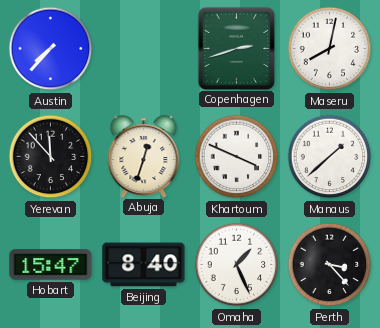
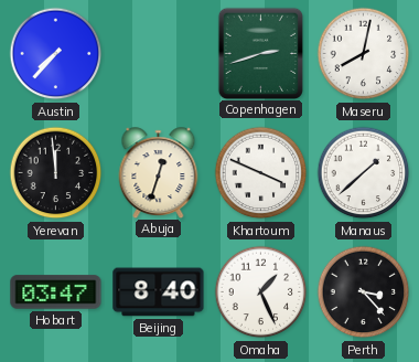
Yerevan: 11:53 -> 11:59
Hobart: 15:47 -> 03:47
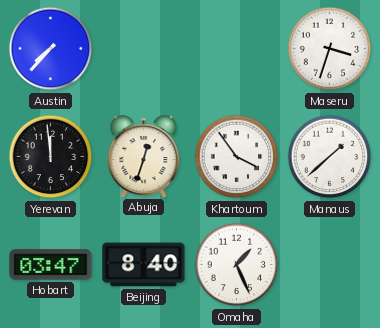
Copenhagen: 2:42 -> none
Maseru: 8:02 -> 3:33
Khartoum: 3:49 -> 3:54
Perth: 3:23 -> none
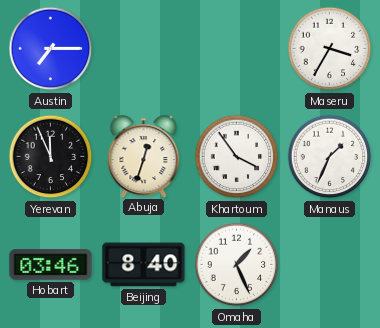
Austin: 7:37 -> 7:15
Maseru: 3:33 -> 3:35
Yerevan: 11:59 -> 11:56
Manaus: 1:38 -> 1:34
Hobart: 03:47 -> 03:46
